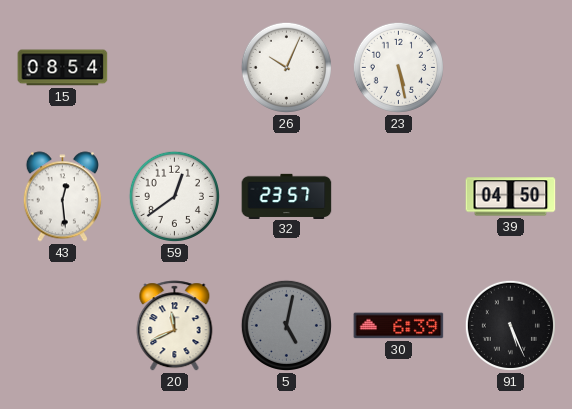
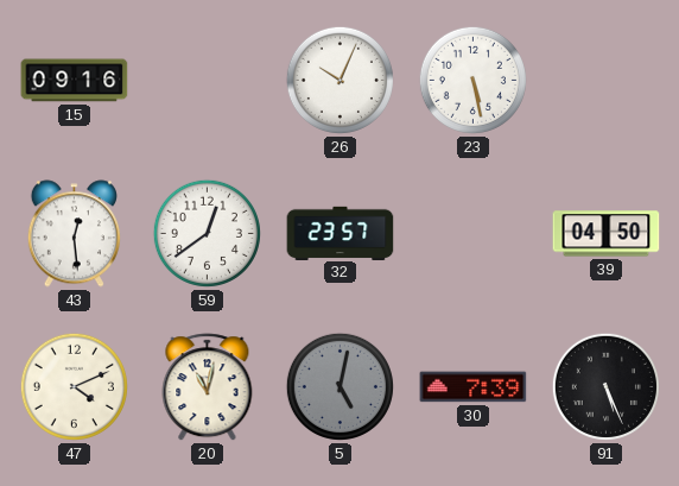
15: 08:54 -> 09:16
47: none -> 4:11
20: 11:41 -> 11:02
30: 6:39 -> 7:39
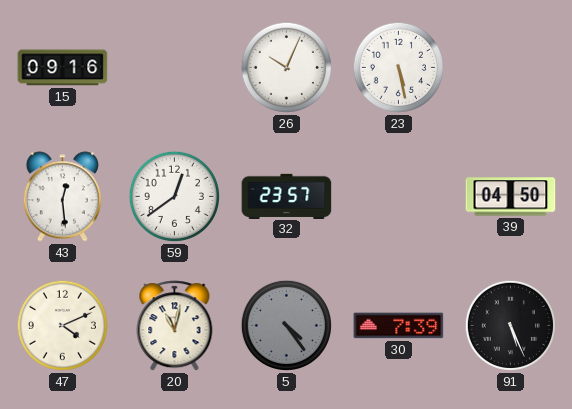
5: 5:02 -> 4:24
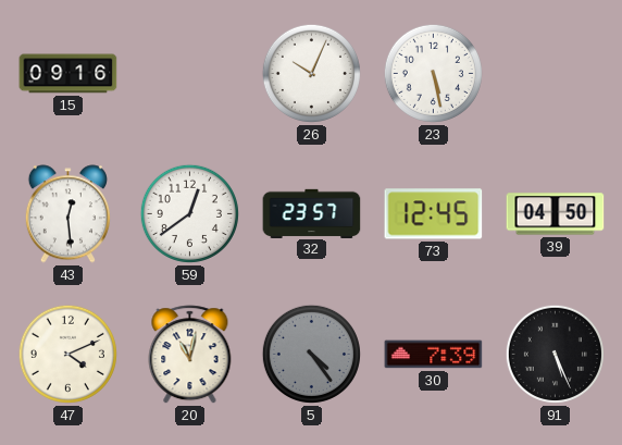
73: none -> 12:45
